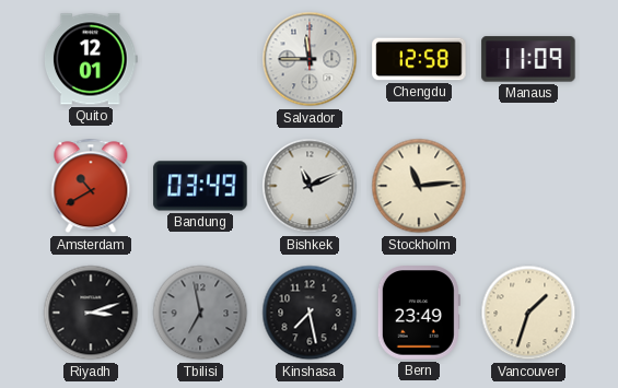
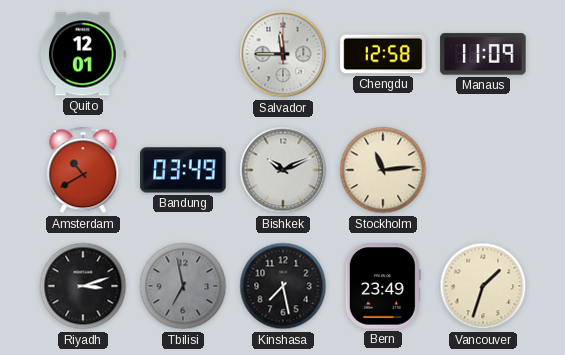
Bishkek: 11:11 -> 10:11
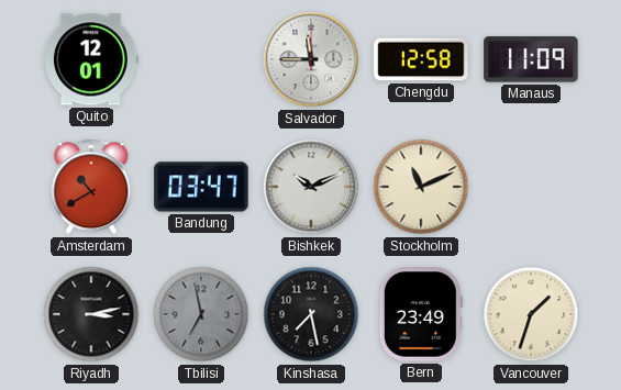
Bandung: 03:49 -> 03:47
Stockholm: 11:14 -> 11:11
Riyadh: 3:12 -> 3:13
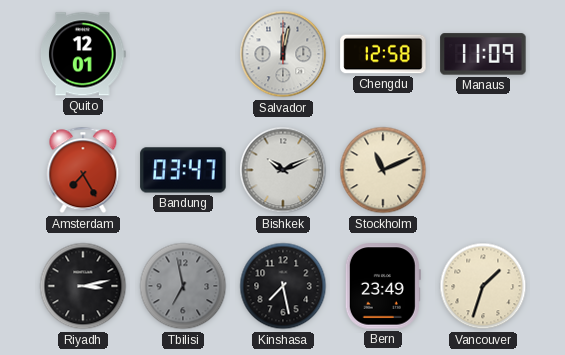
Salvador: 11:45 -> 12:02
Amsterdam: 10:40 -> 7:25
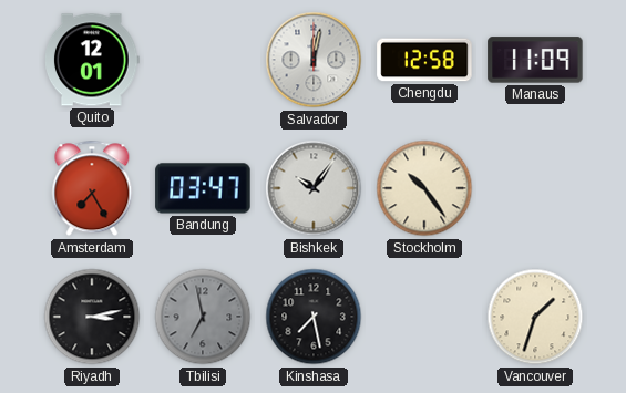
Bishkek: 10:11 -> 10:06
Stockholm: 11:11 -> 10:24
Bern: 23:49 -> none
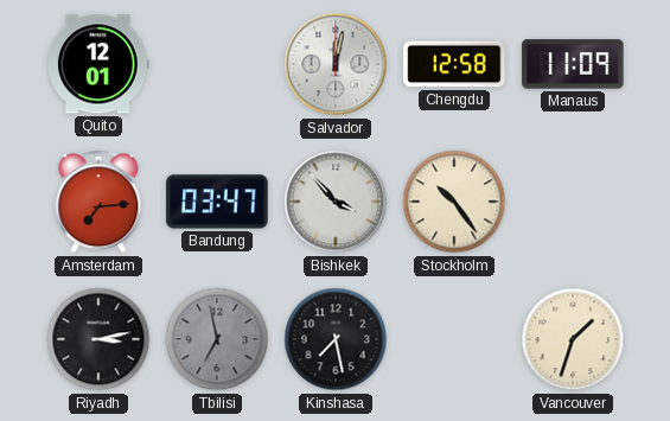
Amsterdam: 7:25 -> 7:14
Bishkek: 10:06 -> 3:53
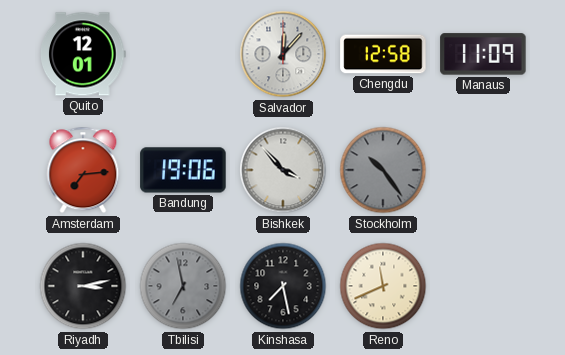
Salvador: 12:02 -> 12:07
Bandung: 03:47 -> 19:06
Stockholm dial: cream -> grey
Reno: none -> 11:41
Vancouver: 1:33 -> none
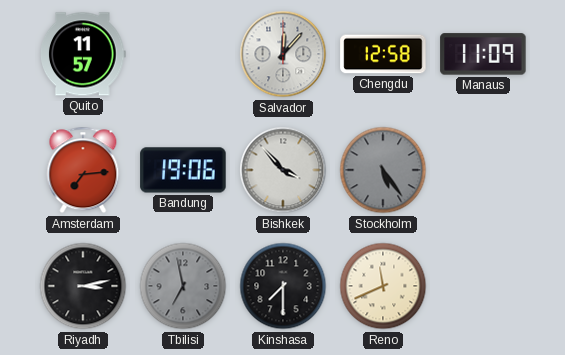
Quito: 12:01 -> 11:57
Stockholm: 10:24 -> 5:24
Kinshasa: 7:28 -> 7:30
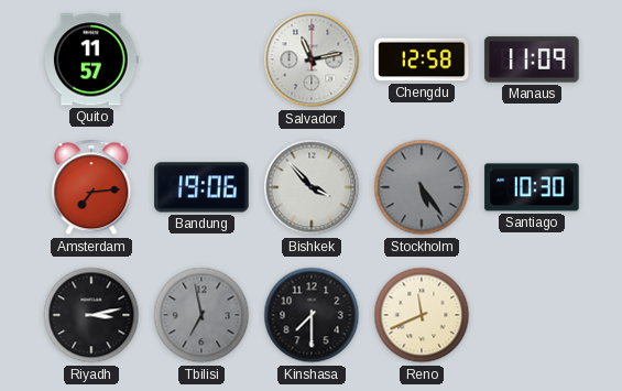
Salvador: 12:07 -> 11:13
Santiago: none -> 10:30
